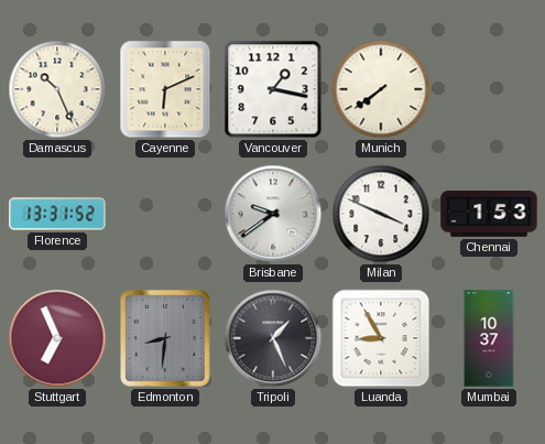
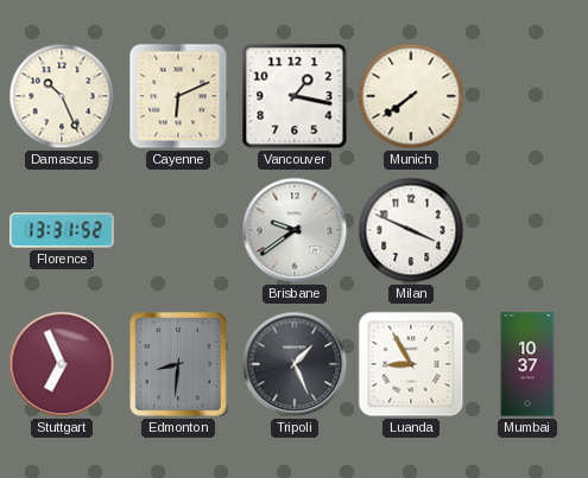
Chennai: 1:53 -> none
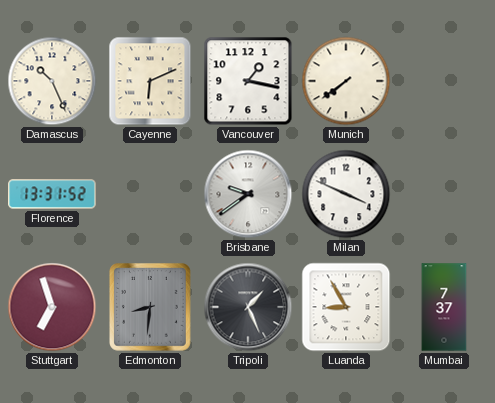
Stuttgart: 6:56 -> 6:57
Mumbai: 10:37 -> 7:37
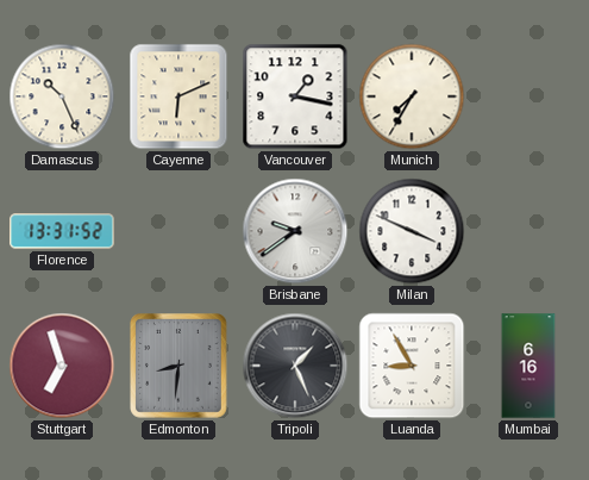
Munich: 7:39 -> 7:35
Mumbai: 7:37 -> 6:16
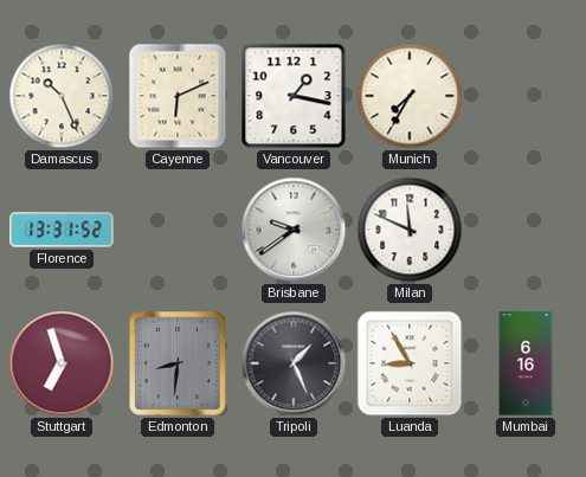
Milan: 3:49 -> 11:49
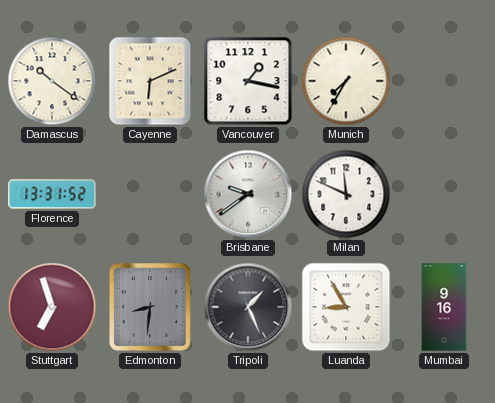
Damascus: 10:26 -> 10:21
Mumbai: 6:16 -> 9:16
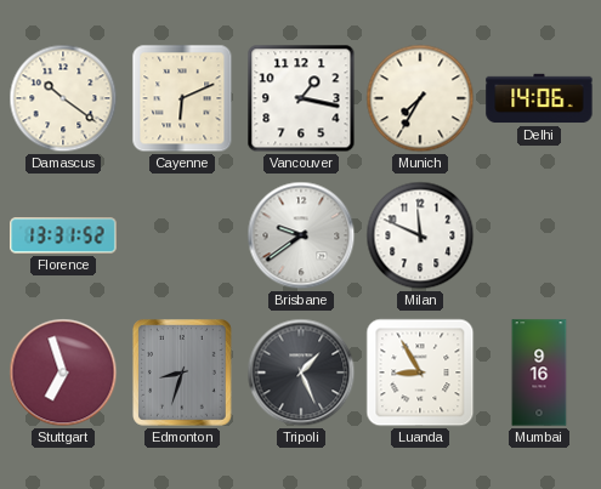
Delhi: none -> 14:06
Edmonton: 8:31 -> 8:33
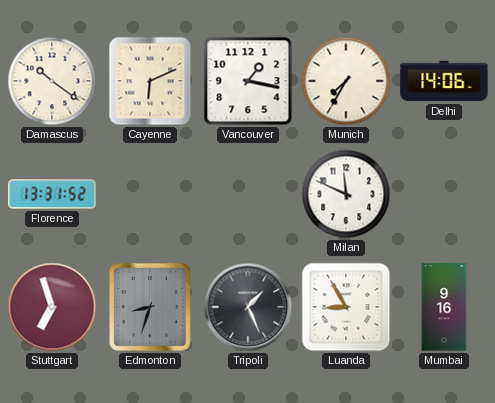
Brisbane: 9:39 -> none
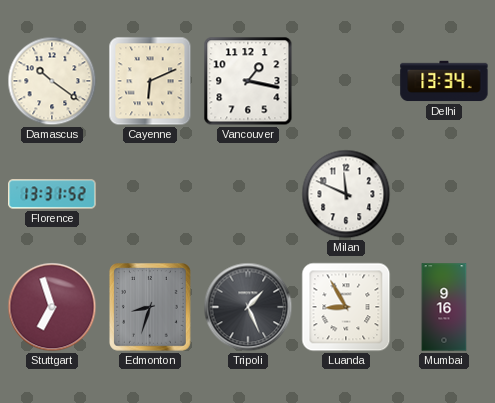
Munich: 7:35 -> none
Delhi: 14:06 -> 13:34
